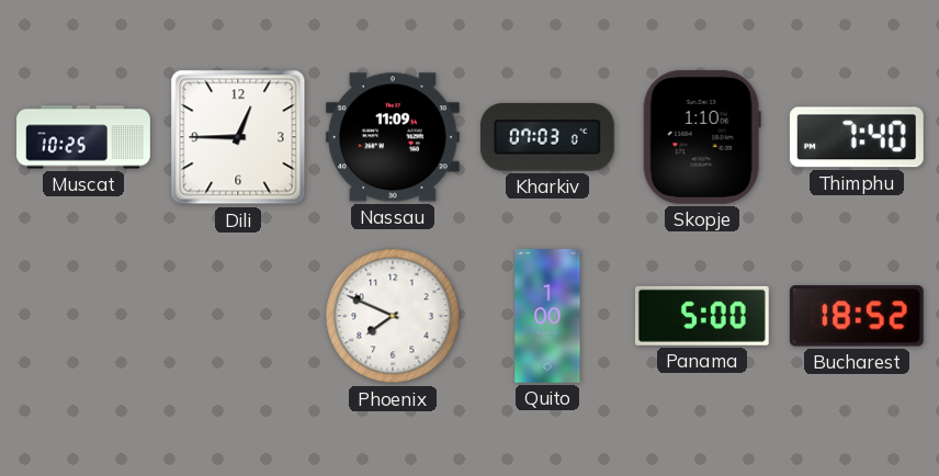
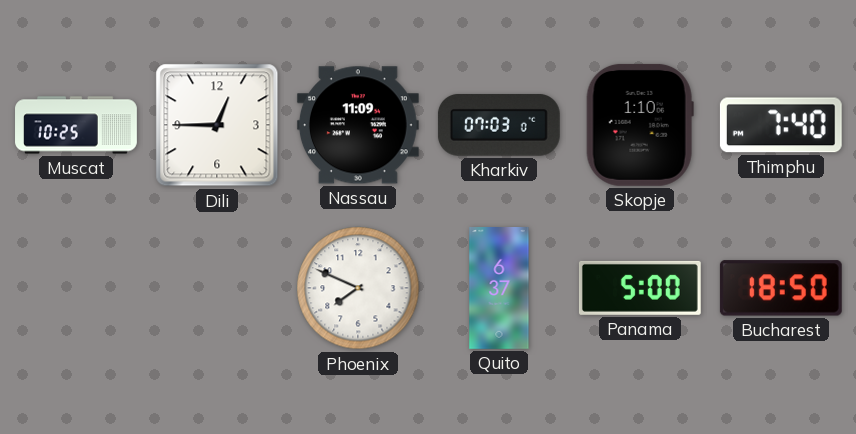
Quito: 1:00 -> 6:37
Bucharest: 18:52 -> 18:50
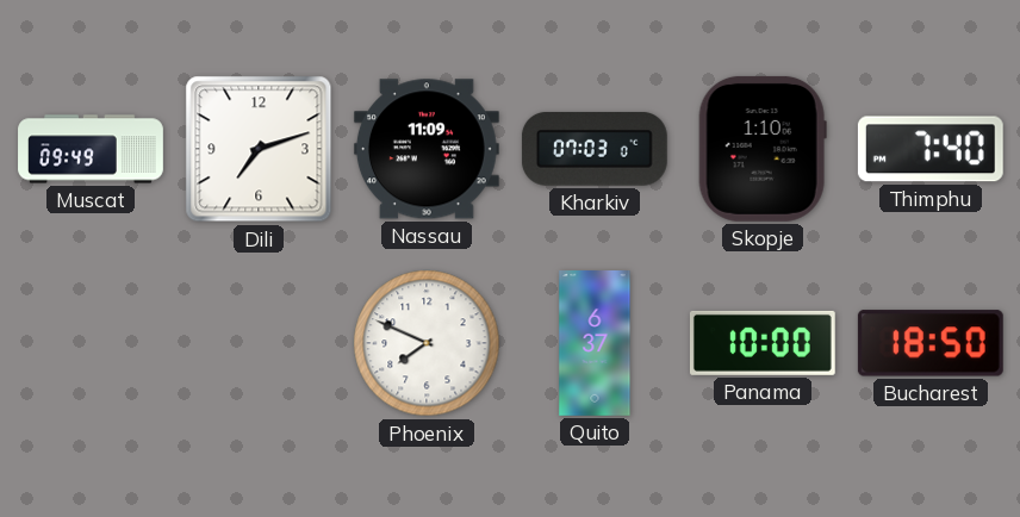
Muscat: 10:25 -> 09:49
Dili: 12:45 -> 7:12
Panama: 5:00 -> 10:00
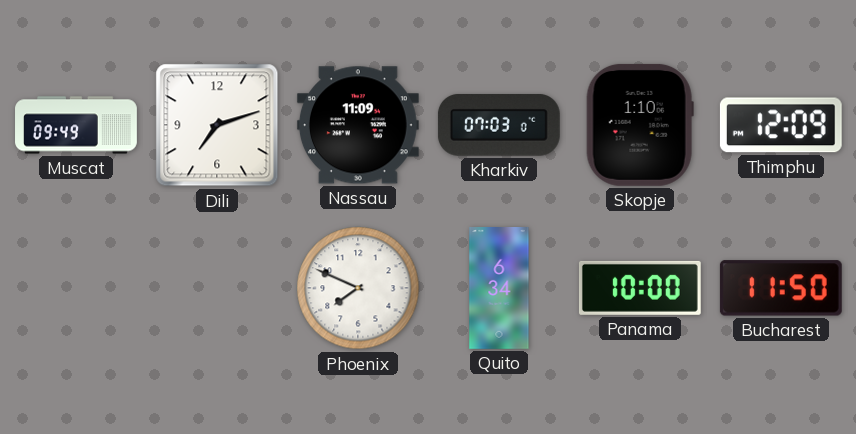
Thimphu: 7:40 -> 12:09
Quito: 6:37 -> 6:34
Bucharest: 18:50 -> 11:50
